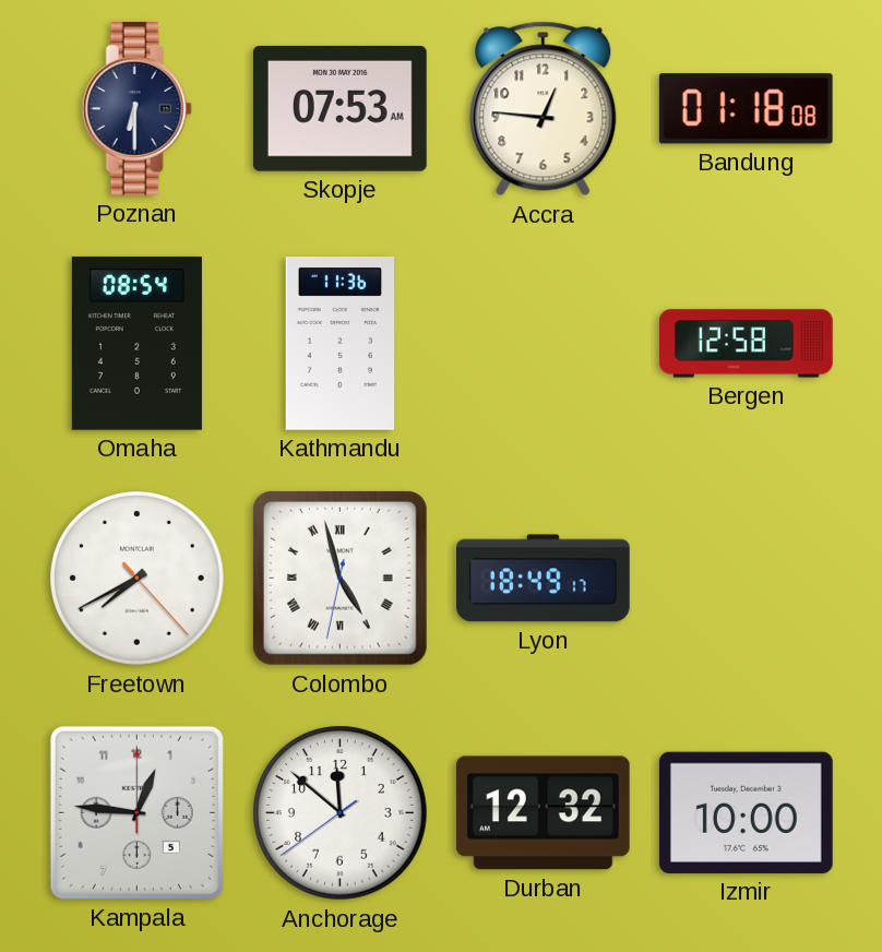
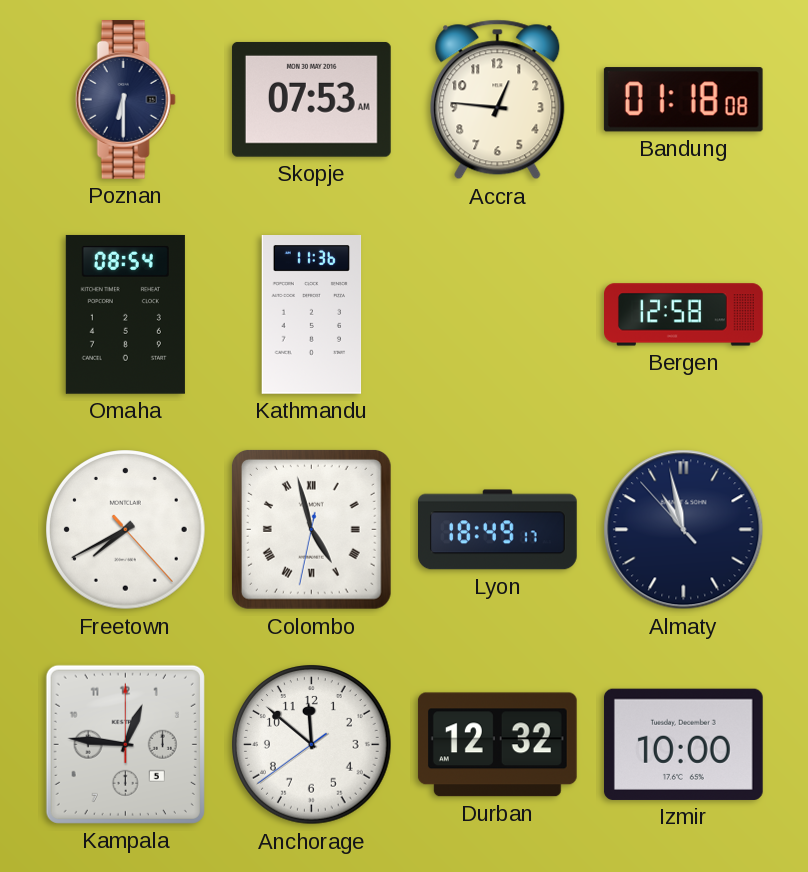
Almaty: none -> 10:57
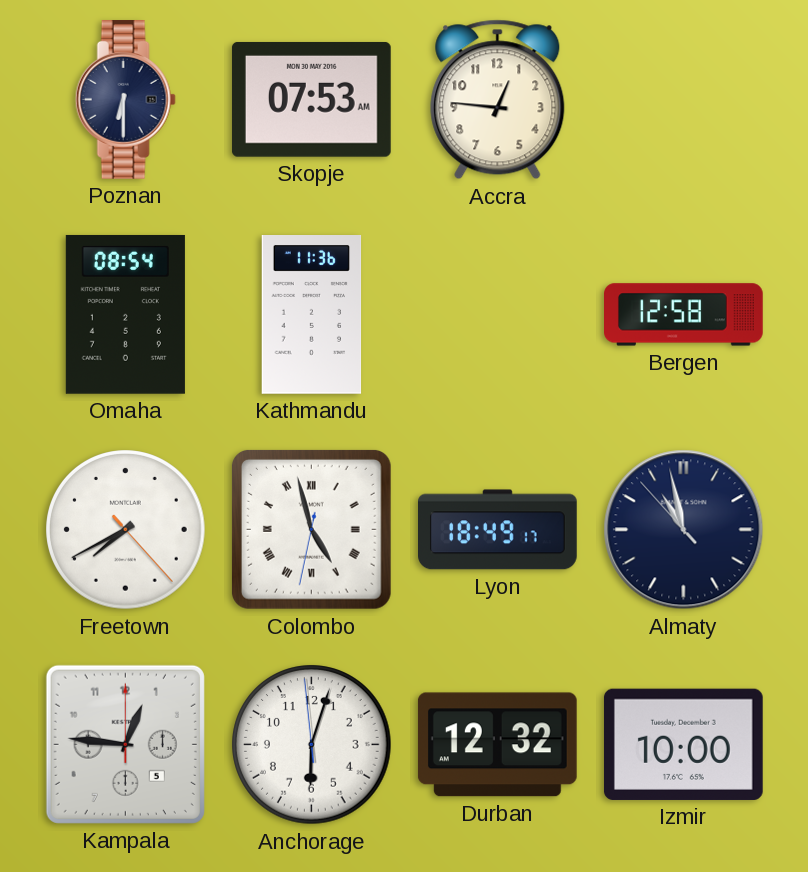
Bandung: 01:18 -> none
Anchorage: 11:51 -> 6:02
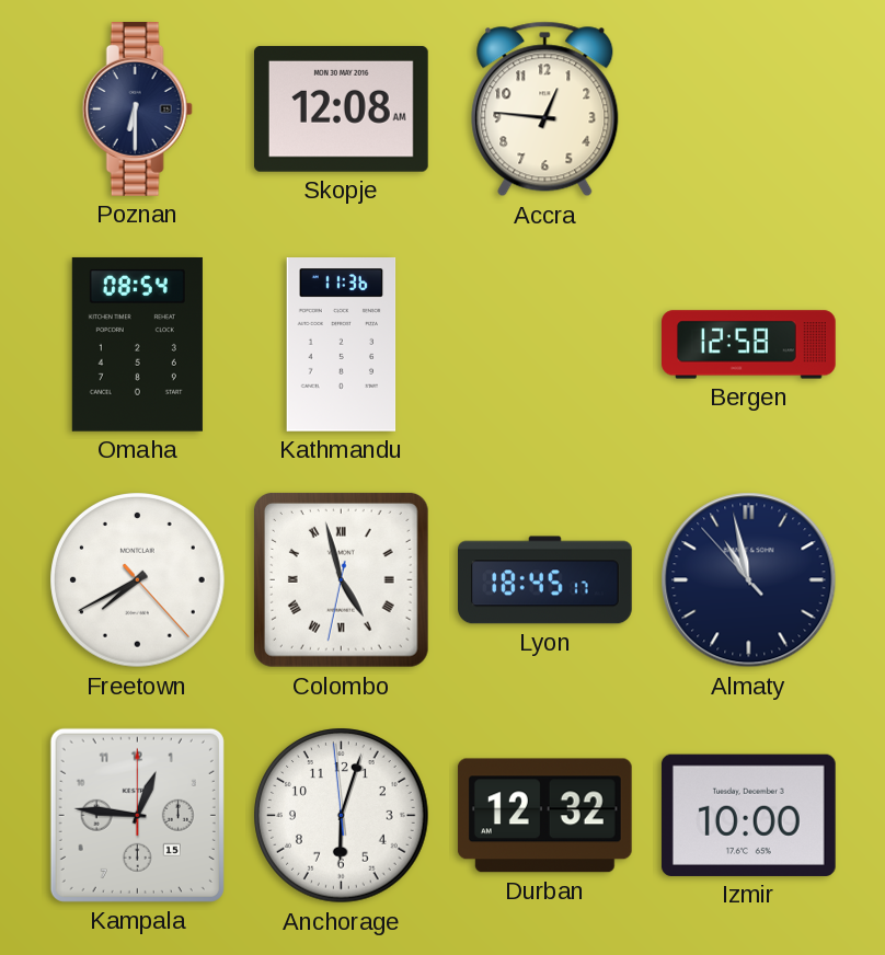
Skopje: 07:53 -> 12:08
Lyon: 18:49 -> 18:45
Kampala date: 5 -> 15
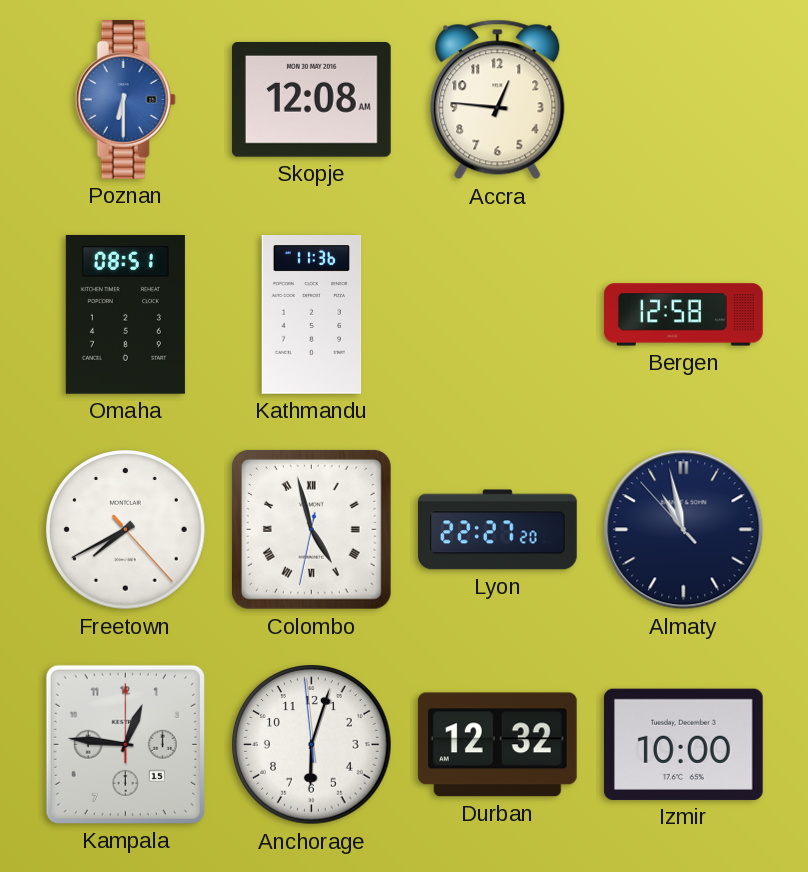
Poznan dial: navy -> blue
Omaha: 08:54 -> 08:51
Lyon: 18:45 -> 22:27
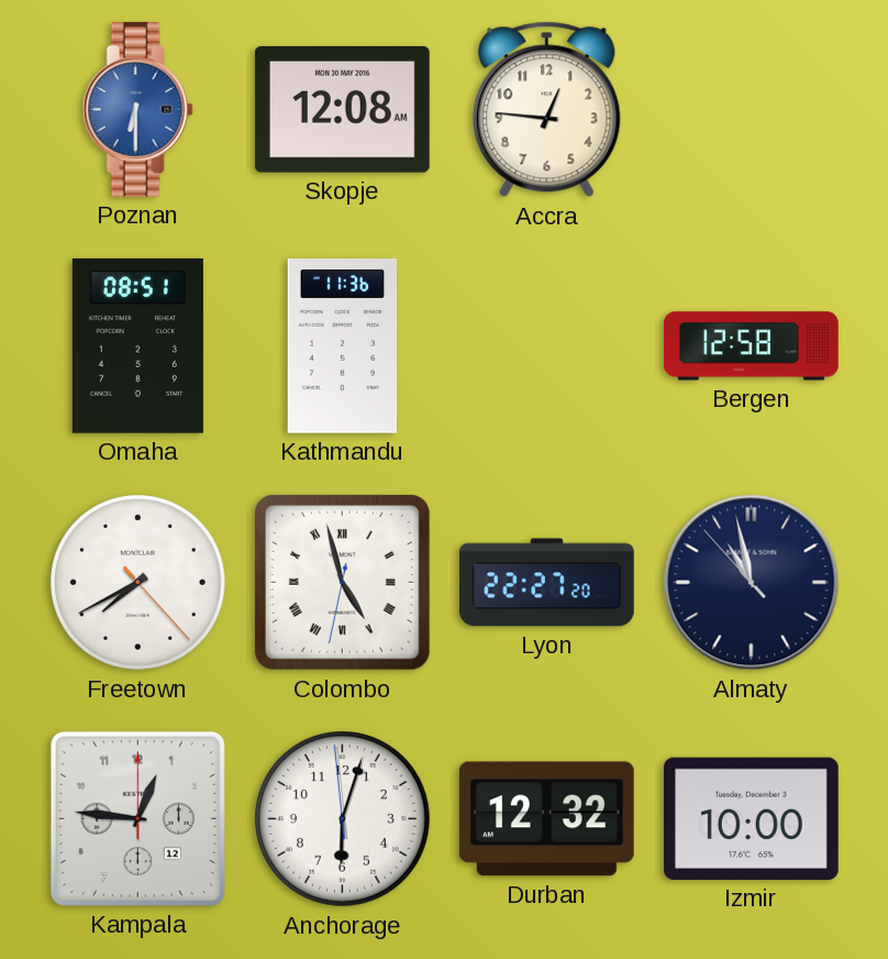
Kampala date: 15 -> 12
